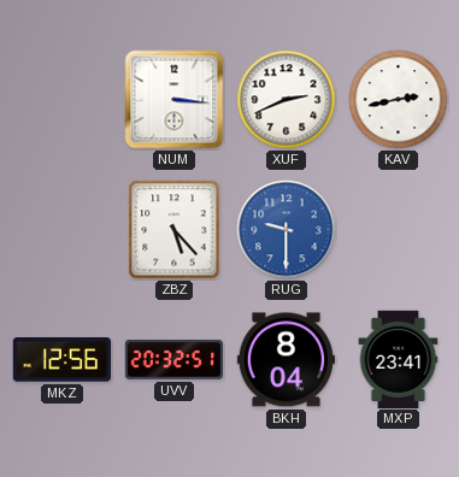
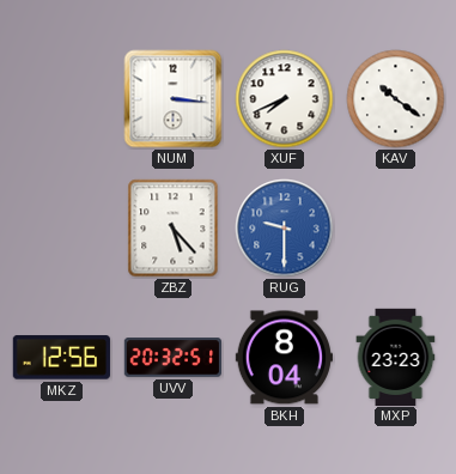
XUF: 2:41 -> 7:41
KAV: 2:43 -> 10:21
MXP: 23:41 -> 23:23
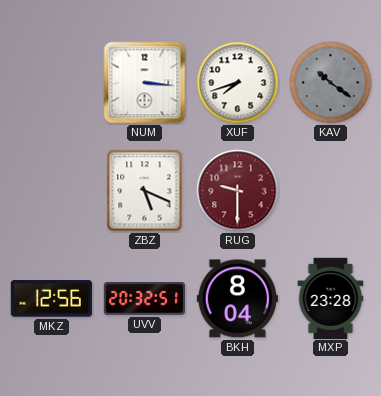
XUF: 7:41 -> 7:42
KAV dial: white -> grey
ZBZ: 5:23 -> 5:19
RUG dial: blue -> burgundy
MXP: 23:23 -> 23:28
